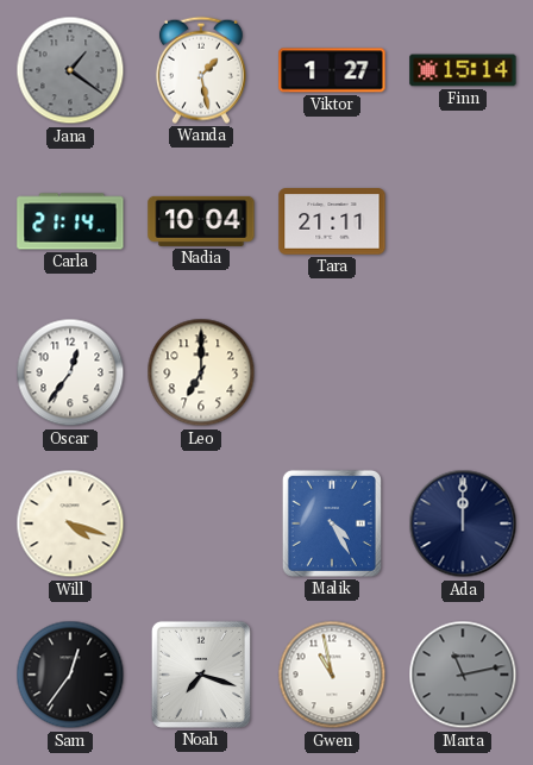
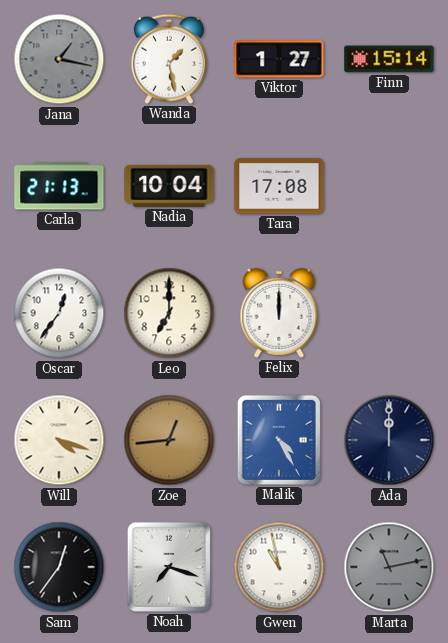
Jana: 1:21 -> 1:17
Carla: 21:14 -> 21:13
Tara: 21:11 -> 17:08
Felix: none -> 12:00
Zoe: none -> 12:44
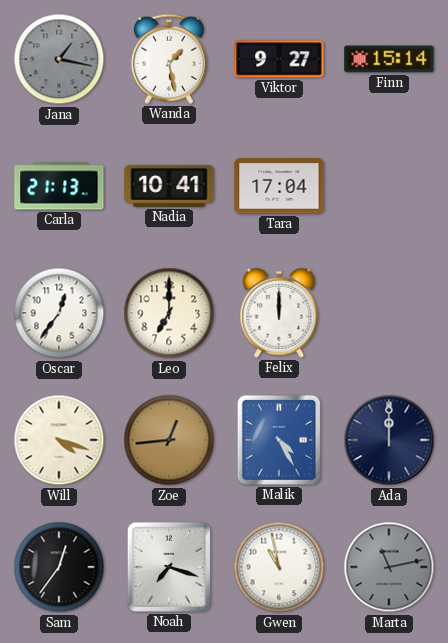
Viktor: 1:27 -> 9:27
Nadia: 10:04 -> 10:41
Tara: 17:08 -> 17:04
